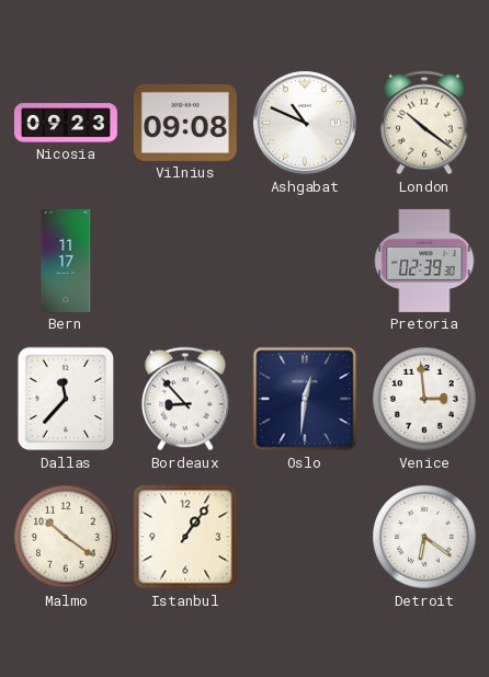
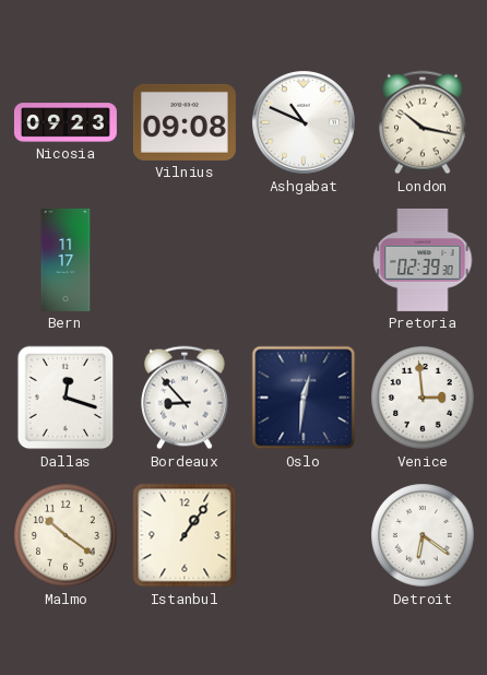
London: 10:21 -> 10:17
Dallas: 11:37 -> 12:18
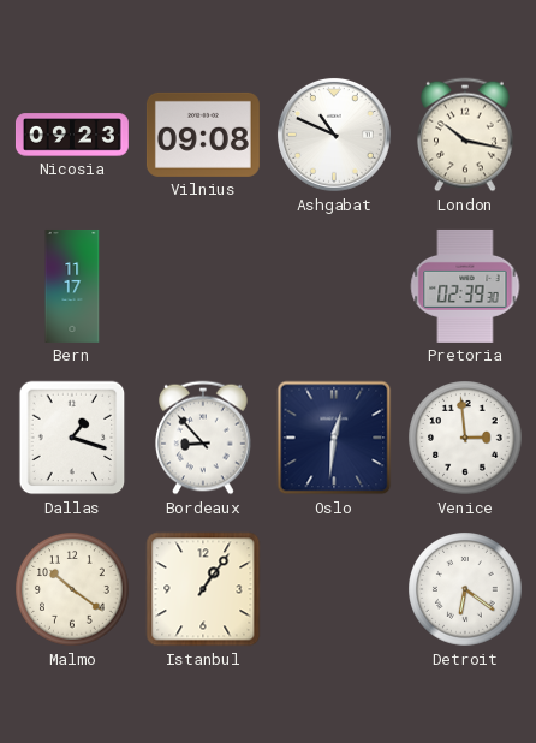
Dallas: 12:18 -> 1:18
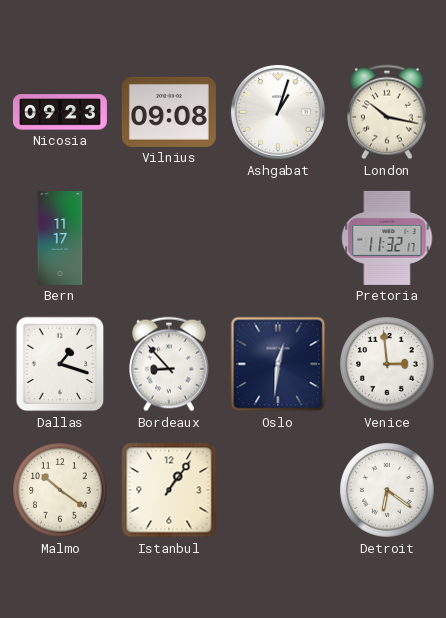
Ashgabat: 10:49 -> 1:03
Pretoria: 02:39 -> 11:32
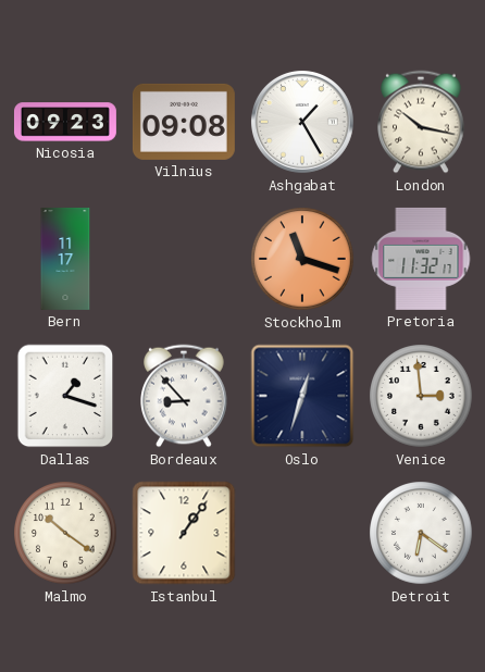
Ashgabat: 1:03 -> 1:25
Stockholm: none -> 11:18
Oslo: 12:31 -> 12:33
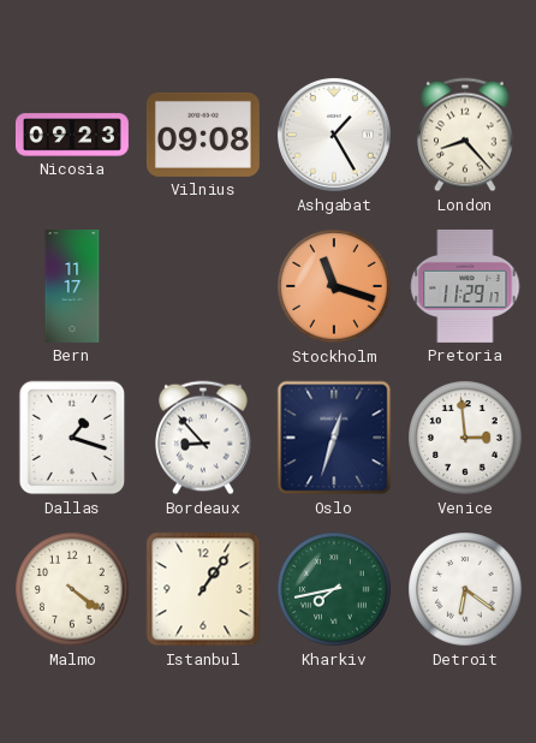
London: 10:17 -> 8:23
Pretoria: 11:32 -> 11:29
Malmo: 10:21 -> 4:21
Kharkiv: none -> 7:43
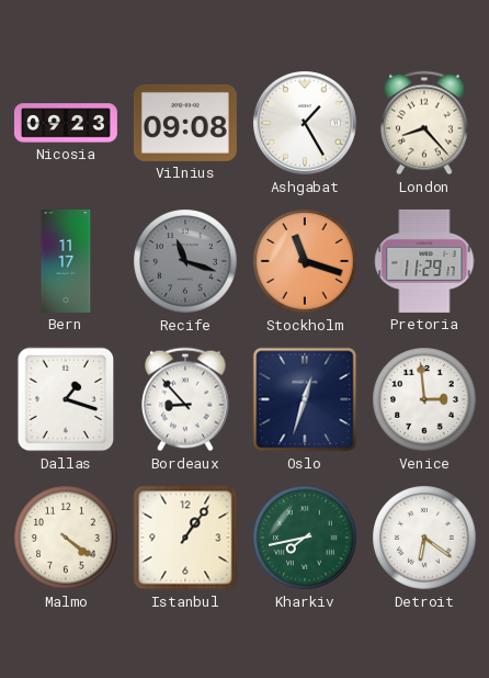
Recife: none -> 11:18
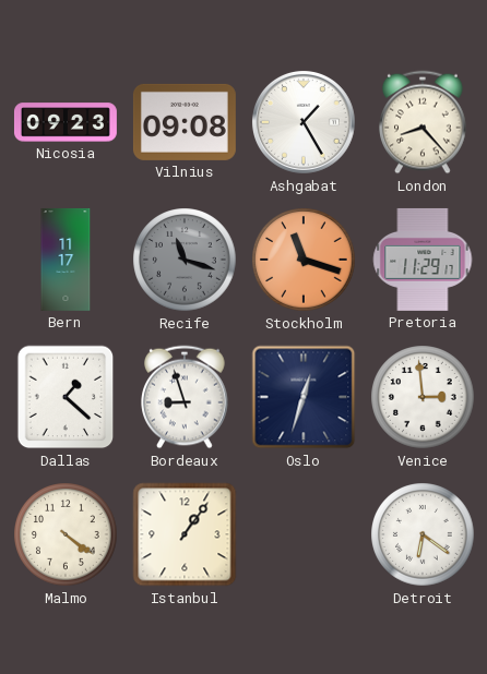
Dallas: 1:18 -> 1:22
Bordeaux: 8:53 -> 8:57
Kharkiv: 7:43 -> none
